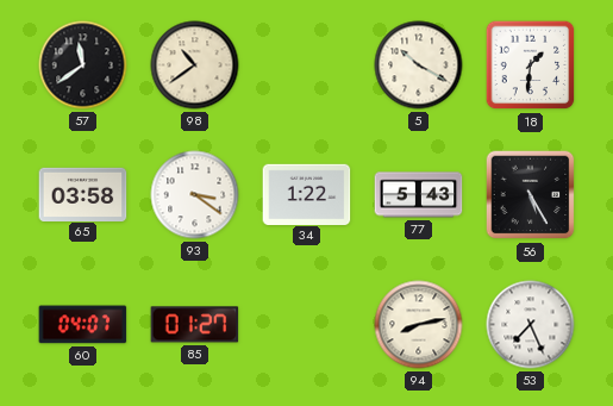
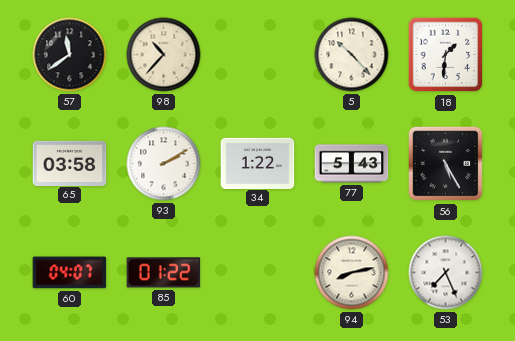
98: 10:39 -> 10:37
5: 10:20 -> 10:23
93: 3:21 -> 2:10
85: 01:27 -> 01:22
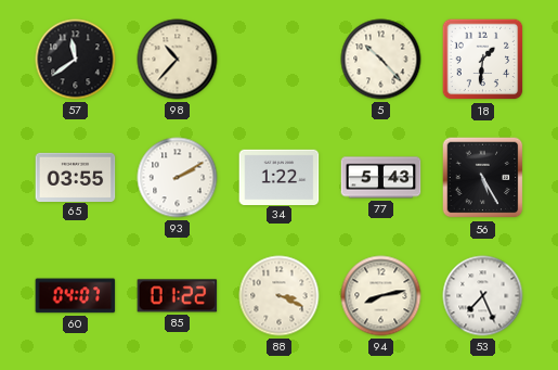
65: 03:58 -> 03:55
88: none -> 3:19
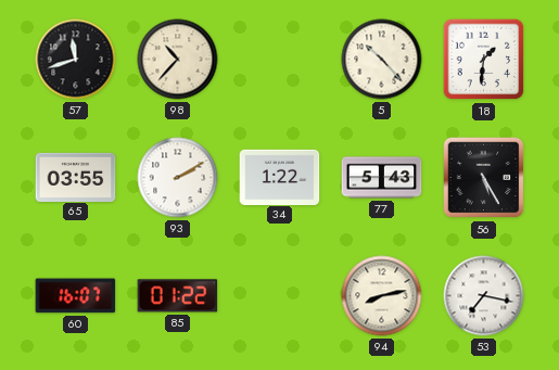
57: 11:39 -> 11:42
60: 04:07 -> 16:07
88: 3:19 -> none
53: 7:26 -> 7:17
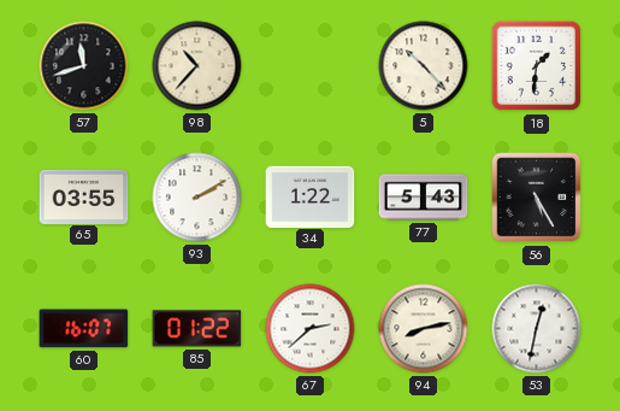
67: none -> 2:38
53: 7:17 -> 12:32
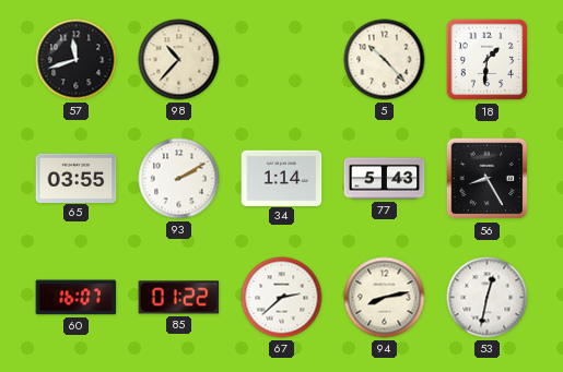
34: 1:22 -> 1:14
56: 5:25 -> 8:25
